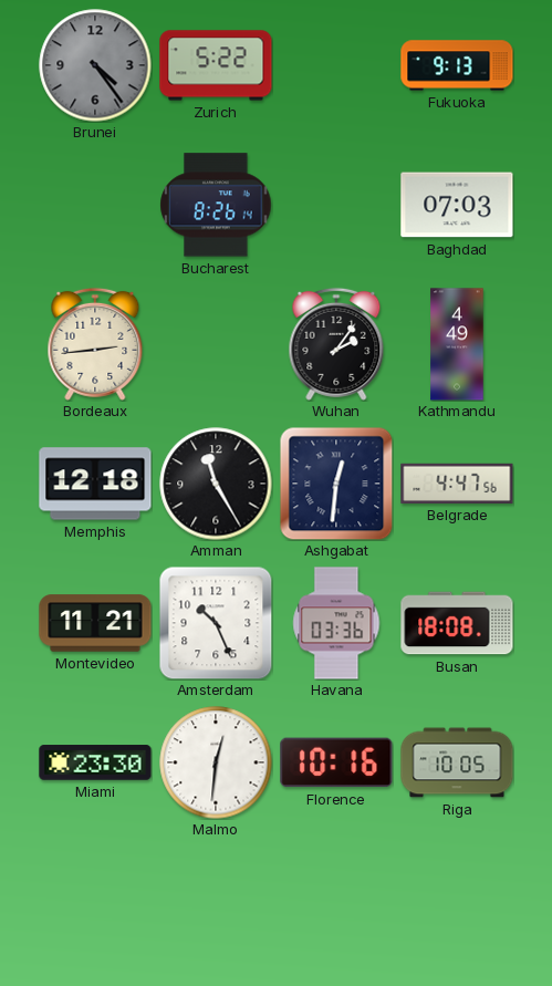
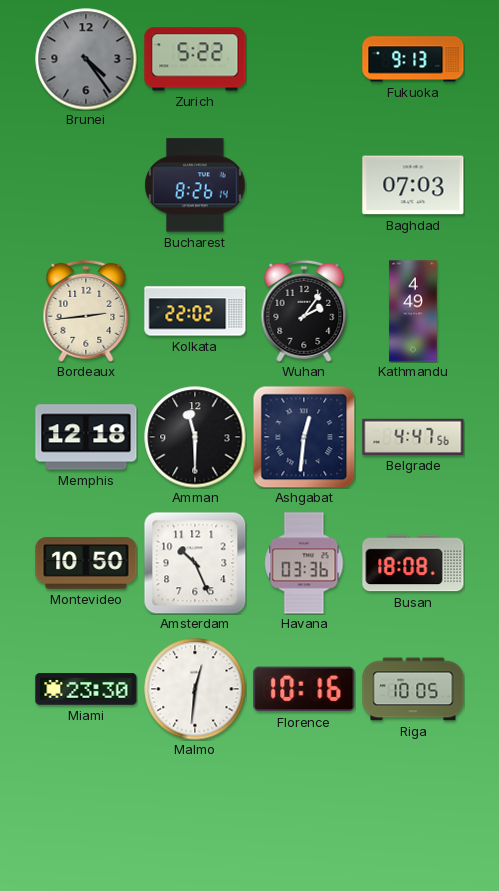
Kolkata: none -> 22:02
Amman: 11:25 -> 11:30
Montevideo: 11:21 -> 10:50
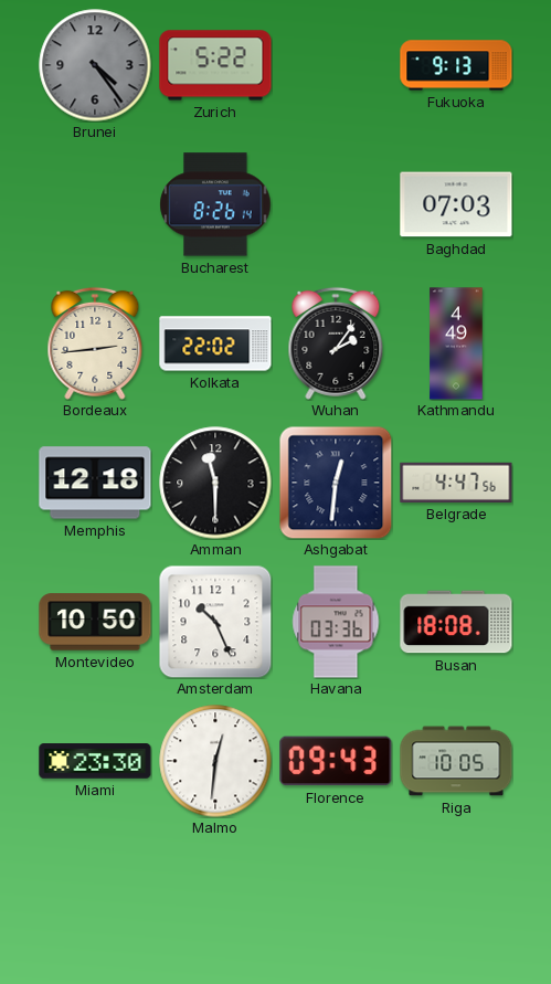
Florence: 10:16 -> 09:43
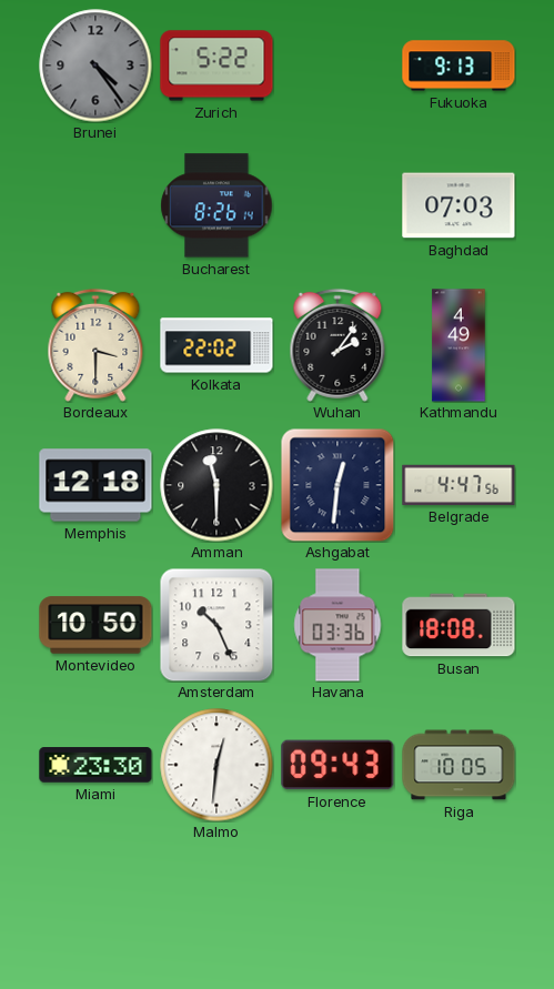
Bordeaux: 2:44 -> 3:30
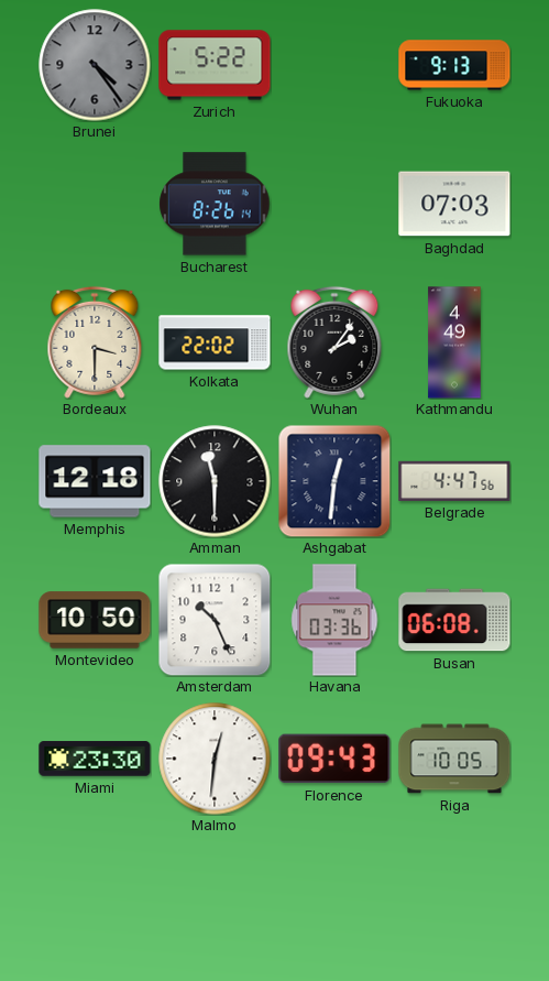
Busan: 18:08 -> 06:08
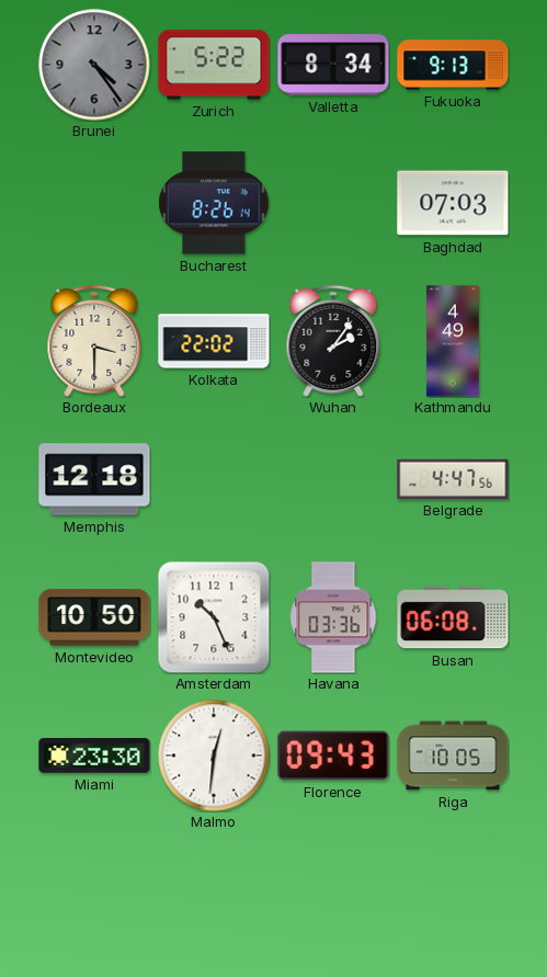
Valletta: none -> 8:34
Amman: 11:30 -> none
Ashgabat: 12:31 -> none
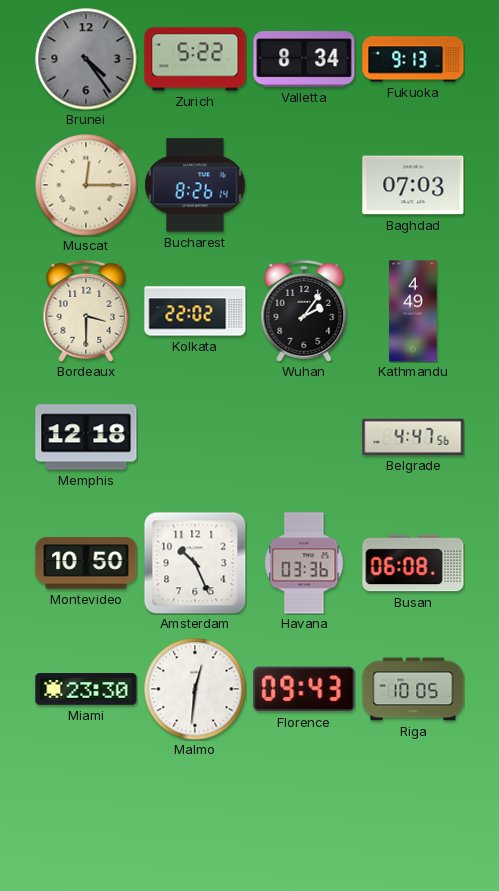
Muscat: none -> 12:15
